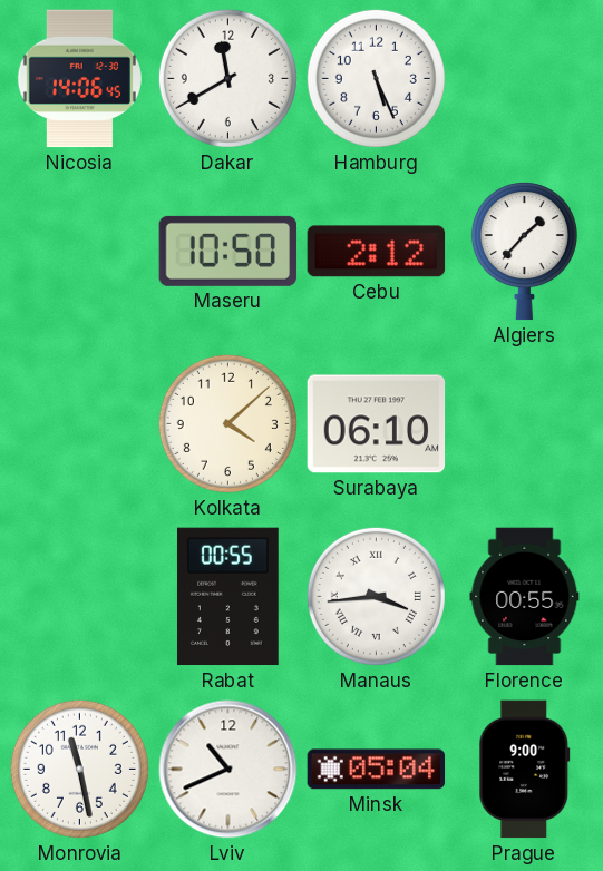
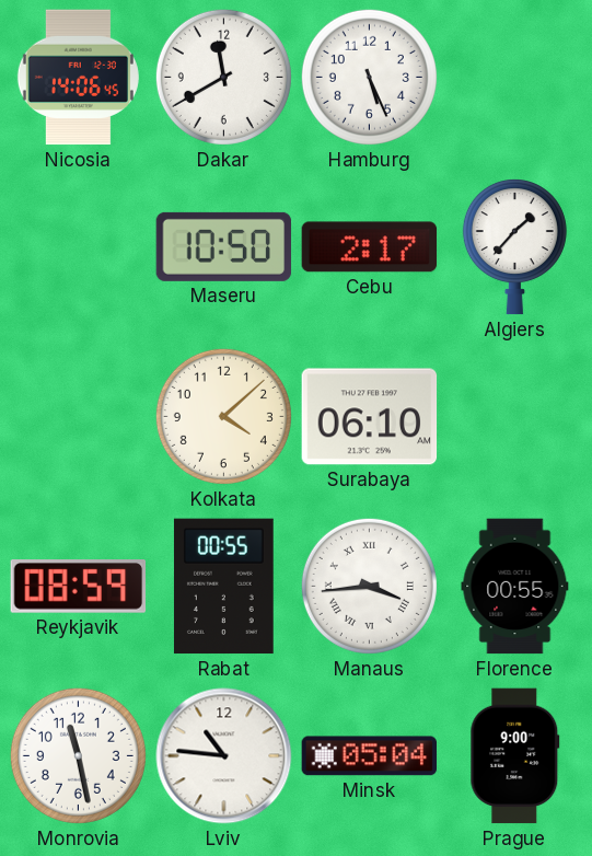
Cebu: 2:12 -> 2:17
Reykjavik: none -> 08:59
Lviv: 10:41 -> 10:46
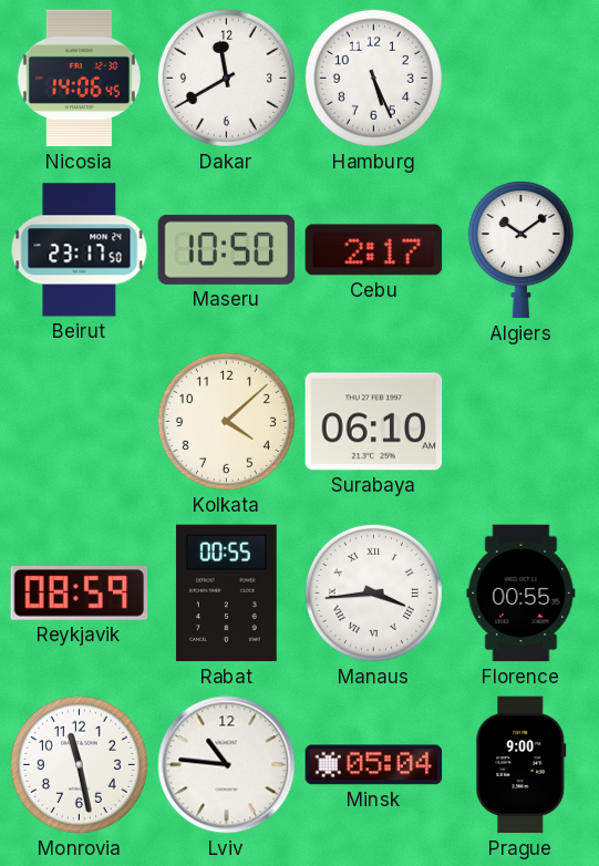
Beirut: none -> 23:17
Algiers: 1:37 -> 10:09
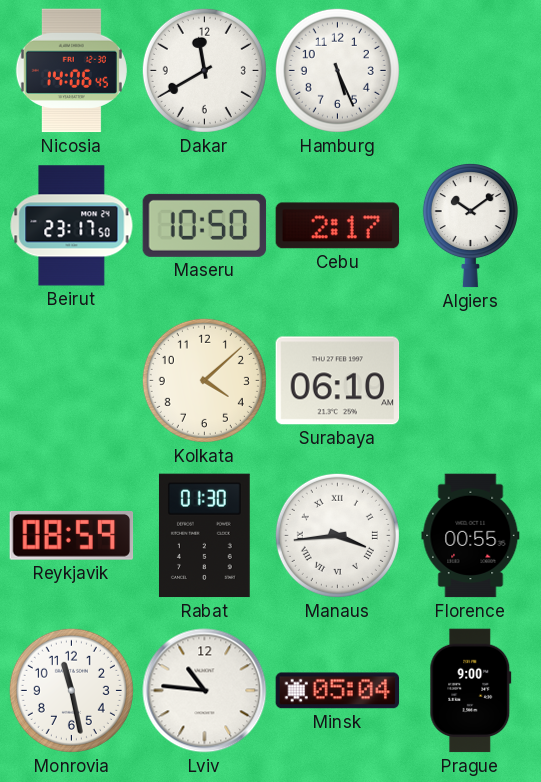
Rabat: 00:55 -> 01:30
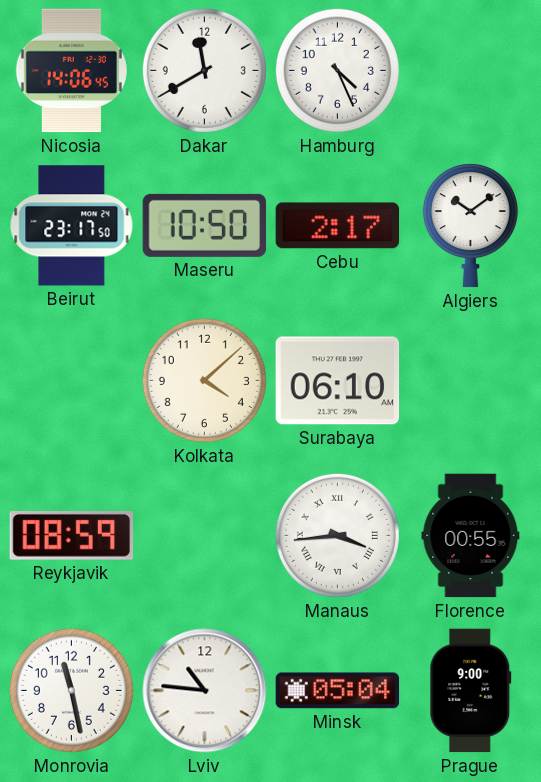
Hamburg: 5:26 -> 4:26
Rabat: 01:30 -> none
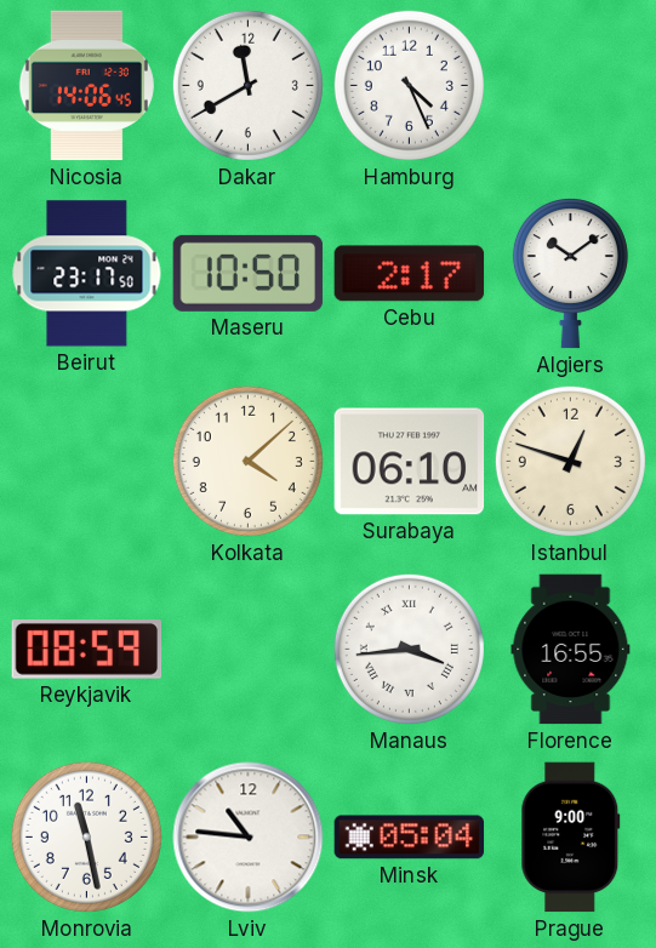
Istanbul: none -> 12:48
Florence: 00:55 -> 16:55
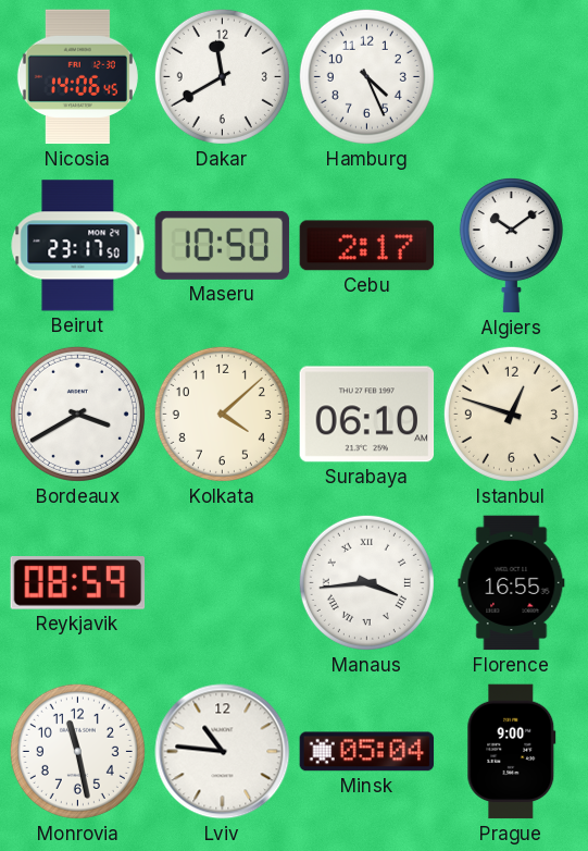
Bordeaux: none -> 3:40
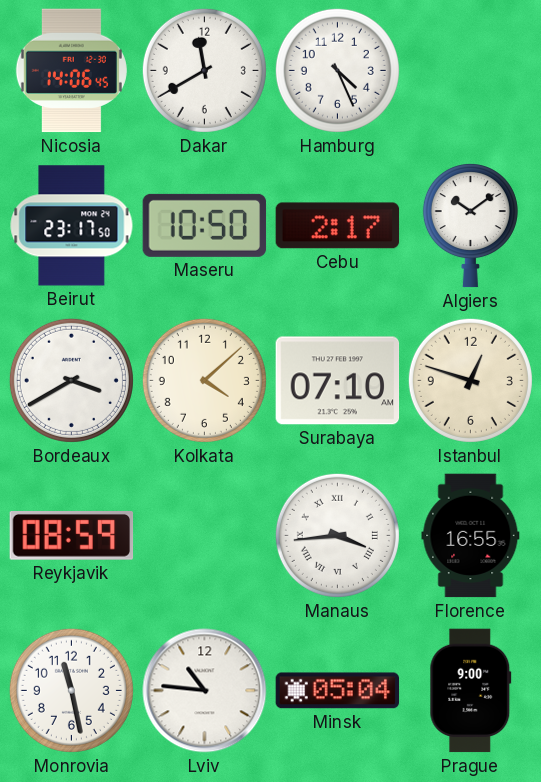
Surabaya: 06:10 -> 07:10
